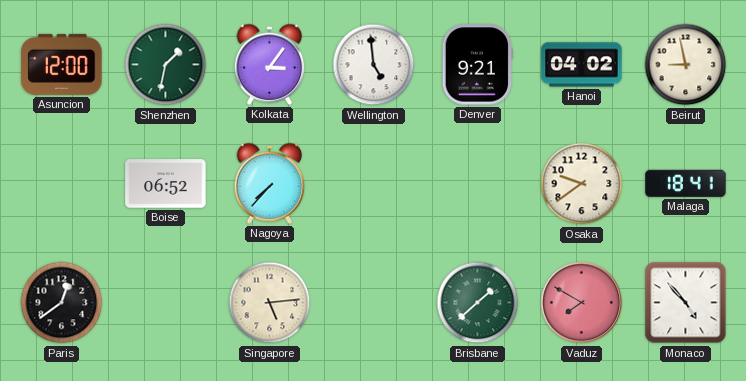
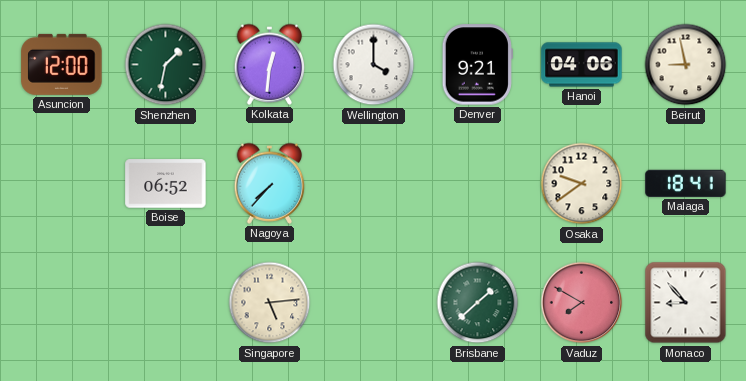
Kolkata: 3:06 -> 12:31
Wellington: 4:59 -> 4:00
Hanoi: 04:02 -> 04:06
Paris: 12:39 -> none
Monaco: 4:53 -> 8:53
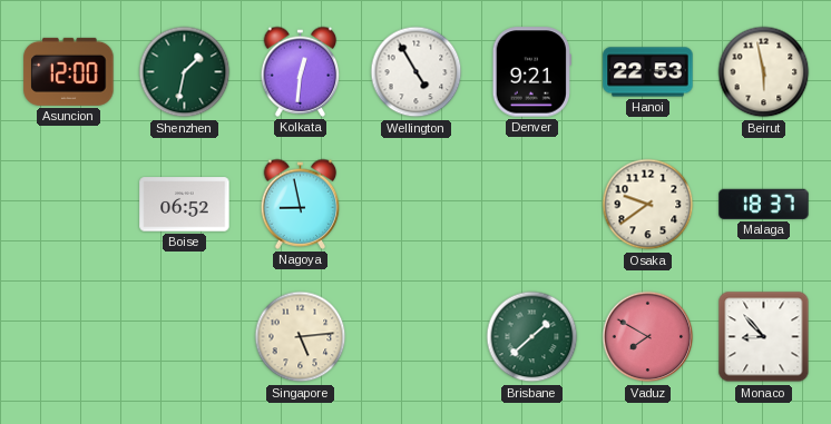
Wellington: 4:00 -> 4:55
Hanoi: 04:06 -> 22:53
Beirut: 8:58 -> 5:58
Nagoya: 7:37 -> 8:58
Malaga: 18:41 -> 18:37
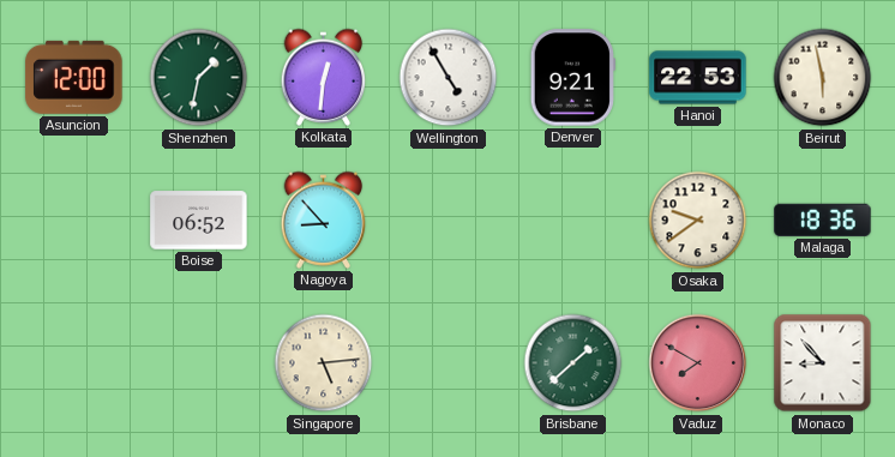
Nagoya: 8:58 -> 8:53
Malaga: 18:37 -> 18:36
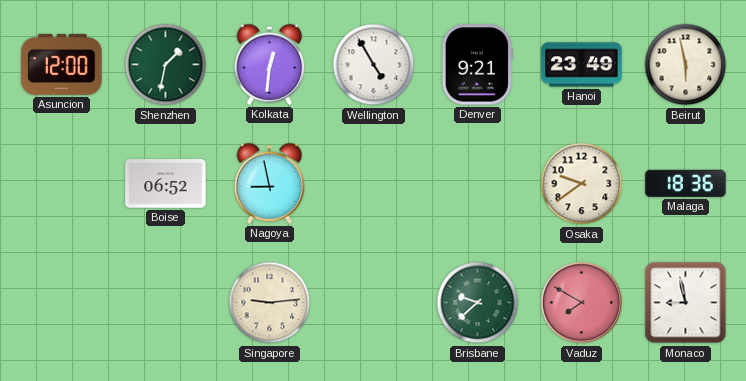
Hanoi: 22:53 -> 23:49
Nagoya: 8:53 -> 8:58
Singapore: 5:14 -> 9:14
Brisbane: 1:38 -> 9:38
Monaco: 8:53 -> 8:58
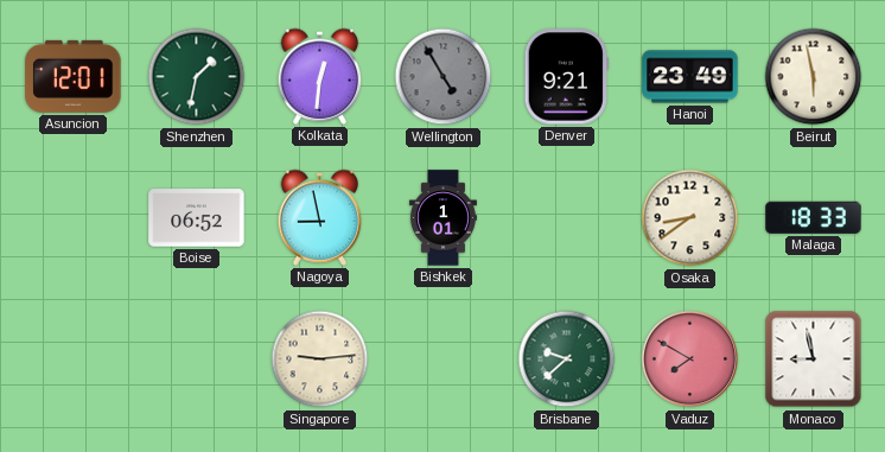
Asuncion: 12:00 -> 12:01
Wellington dial: white -> grey
Bishkek: none -> 1:01
Osaka: 9:39 -> 8:39
Malaga: 18:36 -> 18:33
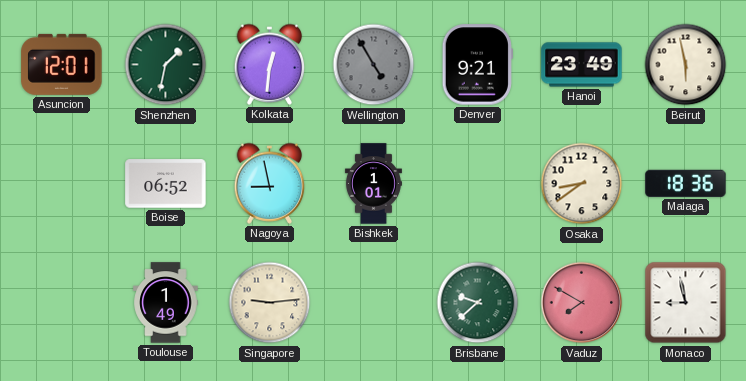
Malaga: 18:33 -> 18:36
Toulouse: none -> 1:49
